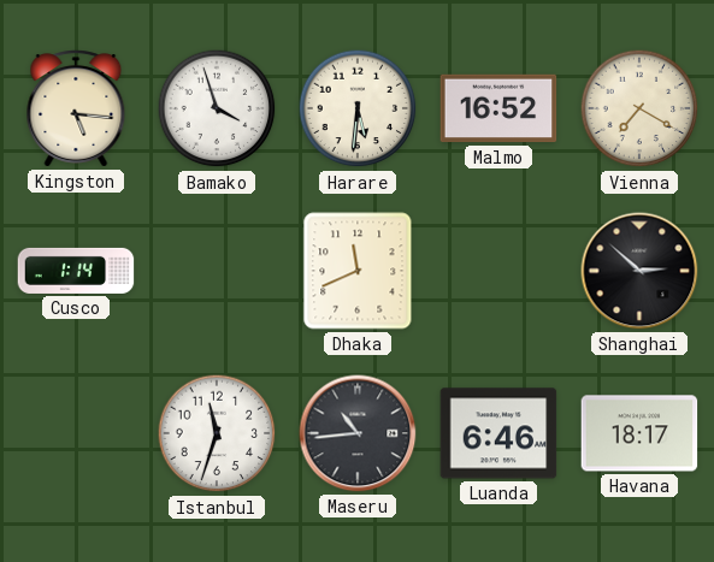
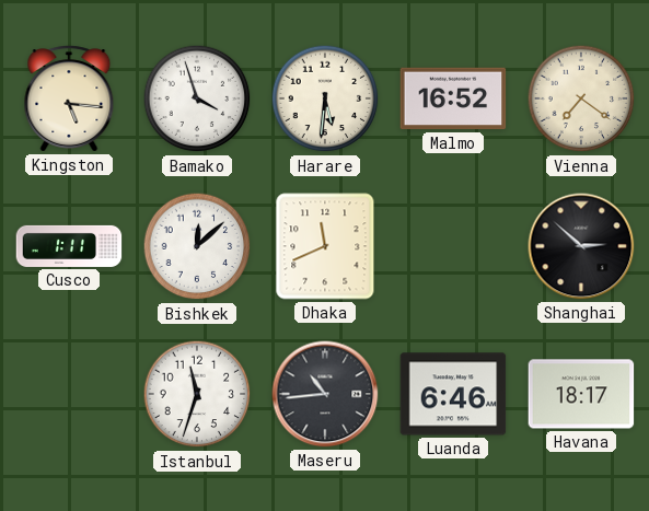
Vienna: 7:20 -> 7:21
Cusco: 1:14 -> 1:11
Bishkek: none -> 12:08
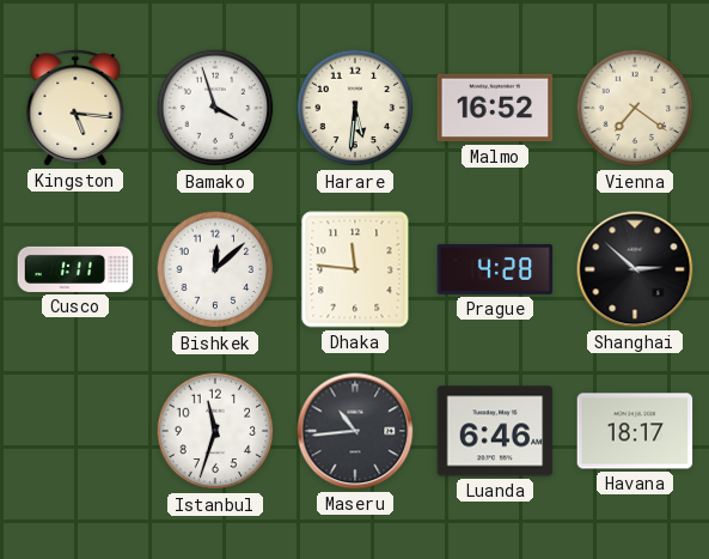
Dhaka: 11:41 -> 11:46
Prague: none -> 4:28
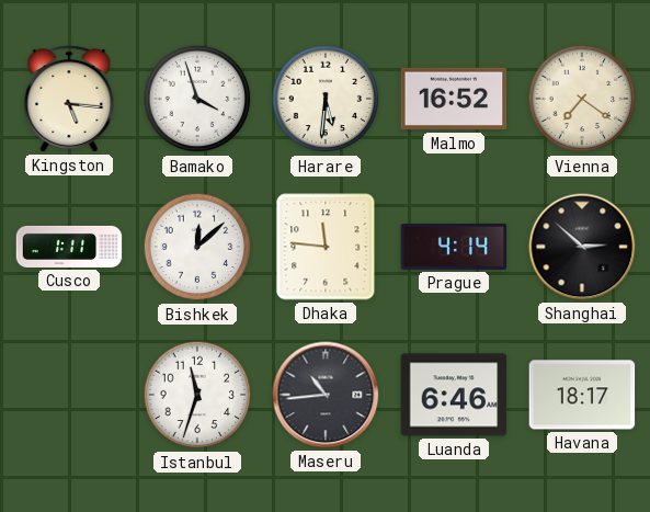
Prague: 4:28 -> 4:14
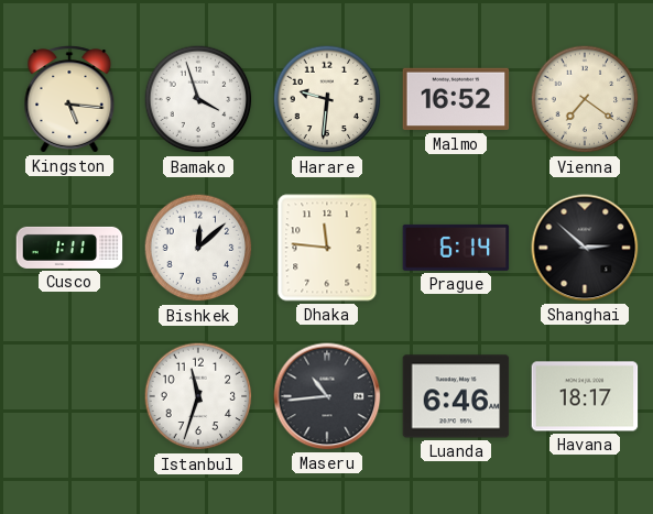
Harare: 5:31 -> 9:31
Prague: 4:14 -> 6:14
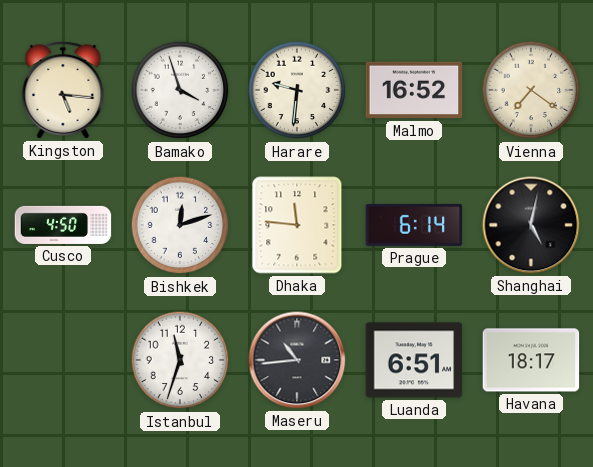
Cusco: 1:11 -> 4:50
Bishkek: 12:08 -> 12:12
Shanghai: 2:52 -> 5:02
Luanda: 6:46 -> 6:51
